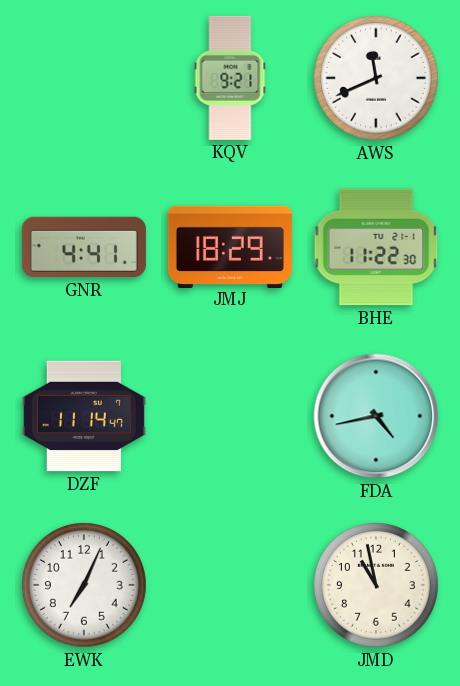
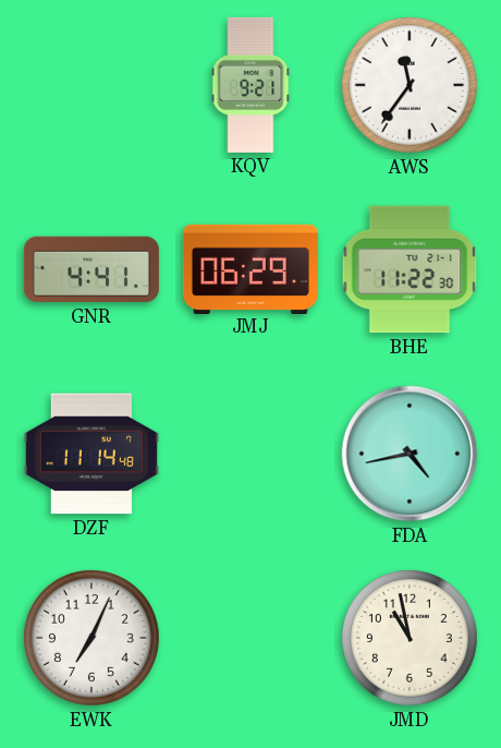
AWS: 11:41 -> 11:36
JMJ: 18:29 -> 06:29
DZF: 11:14:47 -> 11:14:48
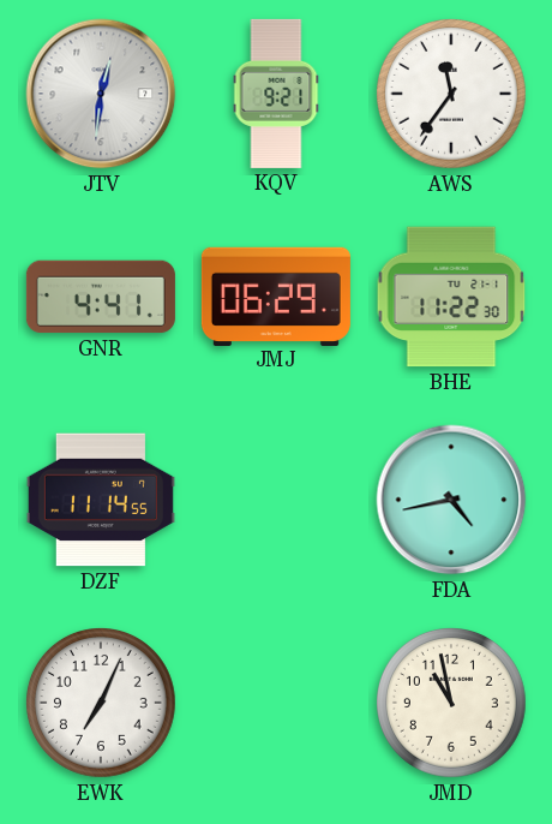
JTV: none -> 12:31
DZF: 11:14:48 -> 11:14:55
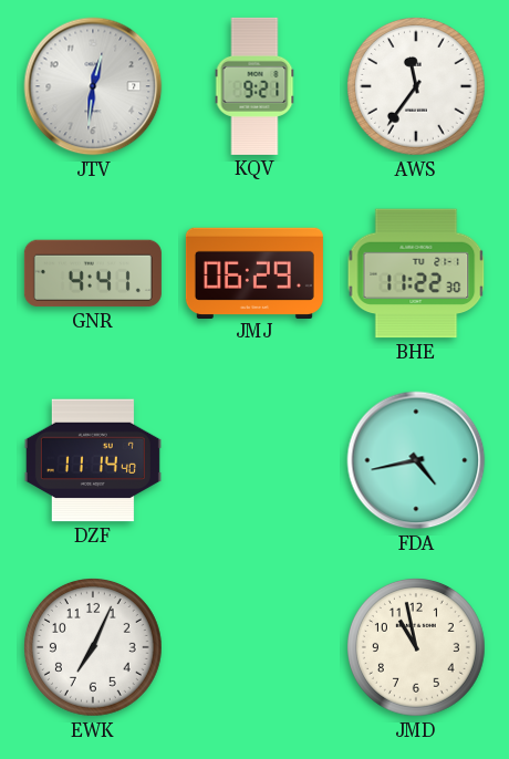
DZF: 11:14:55 -> 11:14:40
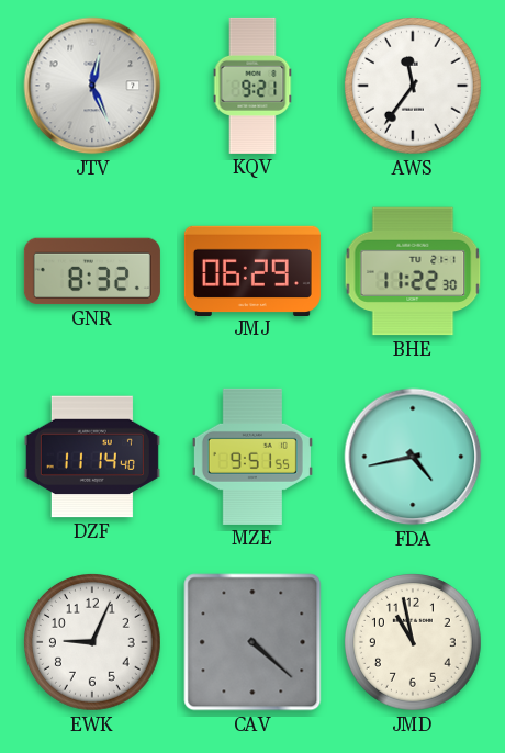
JTV: 12:31 -> 12:26
GNR: 4:41 -> 8:32
MZE: none -> 9:51
EWK: 7:04 -> 9:04
CAV: none -> 4:22
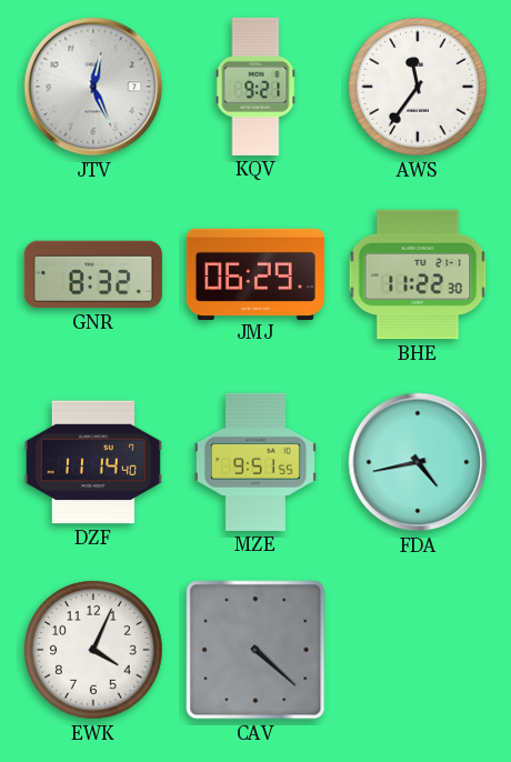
EWK: 9:04 -> 4:04
JMD: 10:58 -> none
